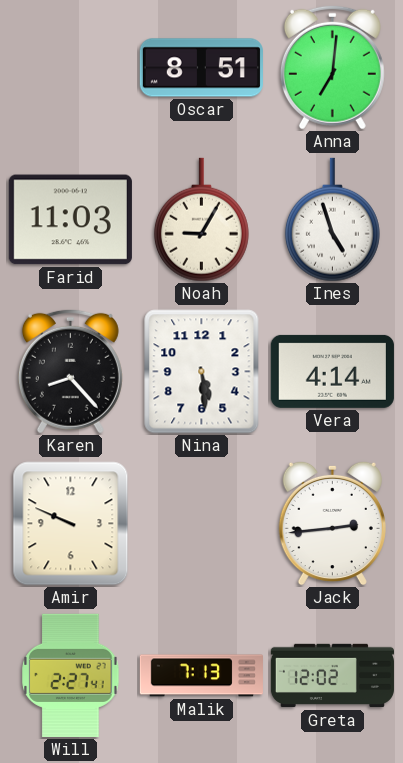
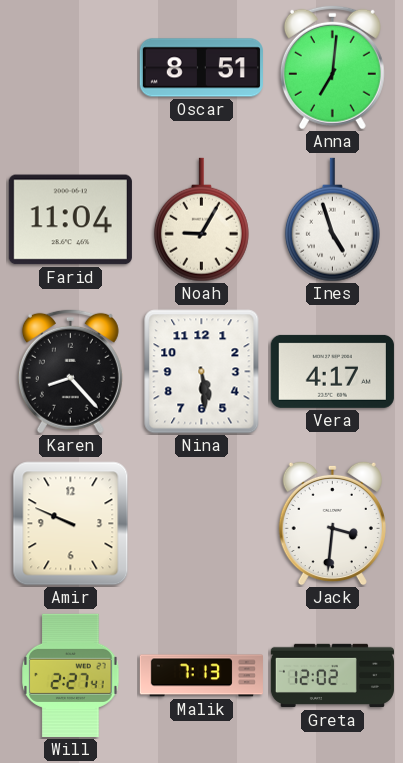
Farid: 11:03 -> 11:04
Vera: 4:14 -> 4:17
Jack: 2:44 -> 3:31
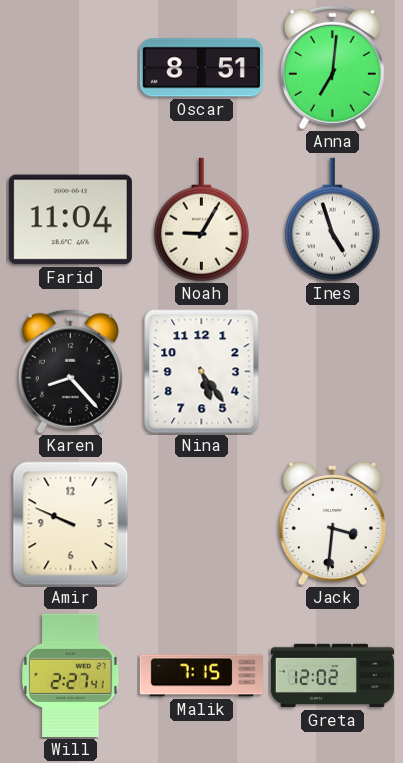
Nina: 5:29 -> 5:24
Vera: 4:17 -> none
Malik: 7:13 -> 7:15
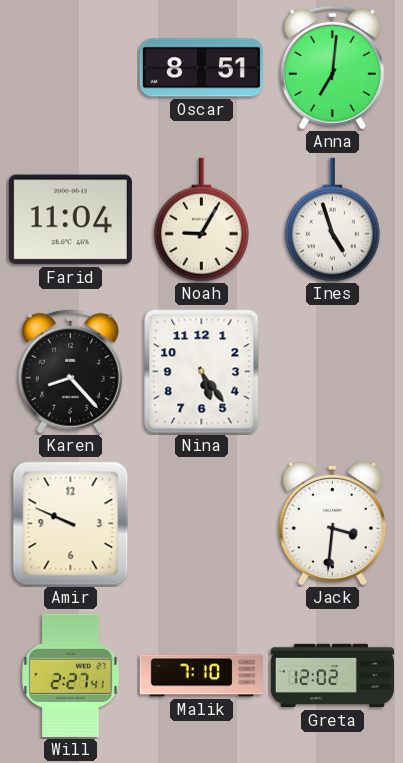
Malik: 7:15 -> 7:10
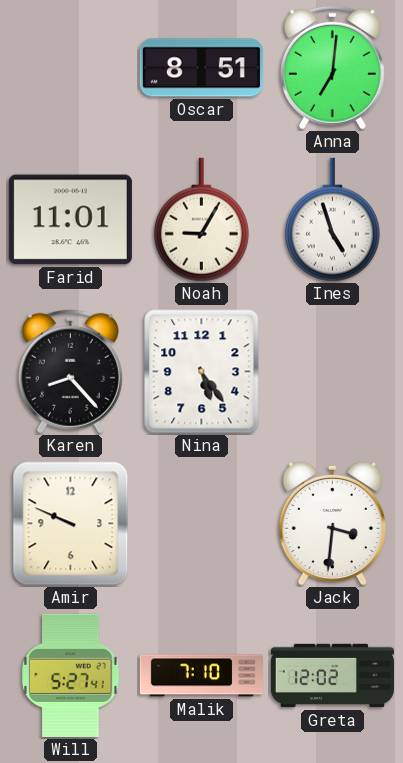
Farid: 11:04 -> 11:01
Will: 2:27 -> 5:27
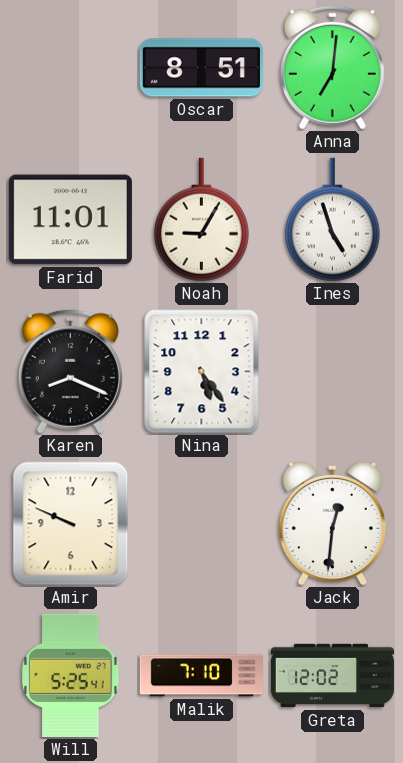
Karen: 8:23 -> 8:19
Jack: 3:31 -> 12:31
Will: 5:27 -> 5:25
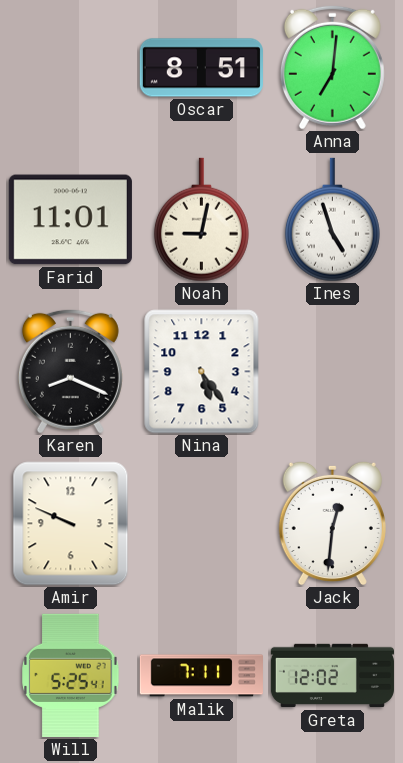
Noah: 9:05 -> 9:02
Malik: 7:10 -> 7:11
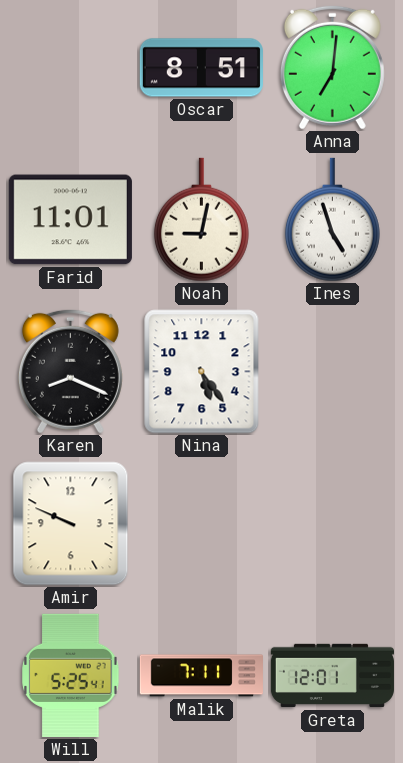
Jack: 12:31 -> none
Greta: 12:02 -> 12:01
